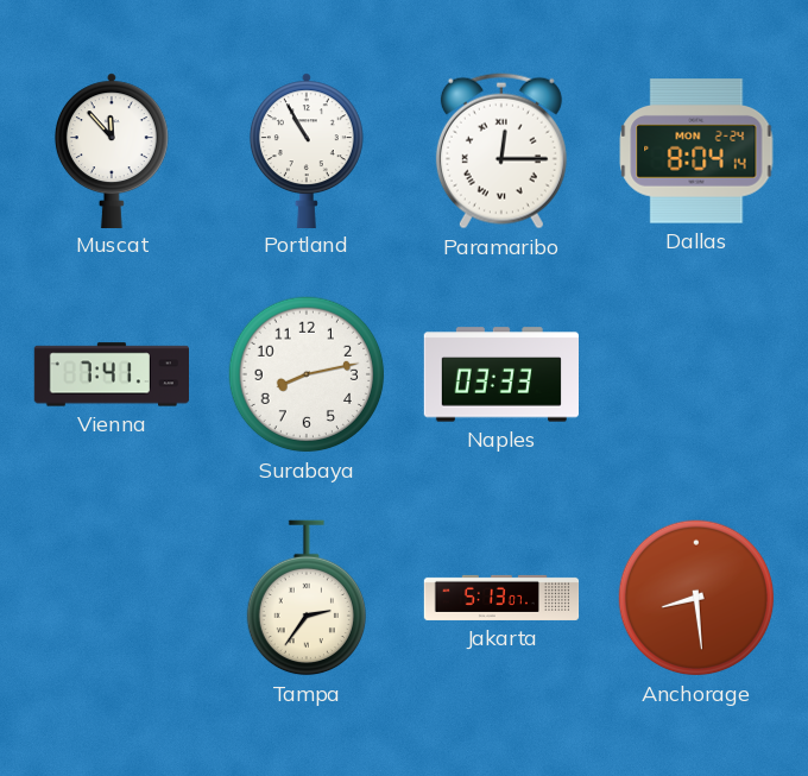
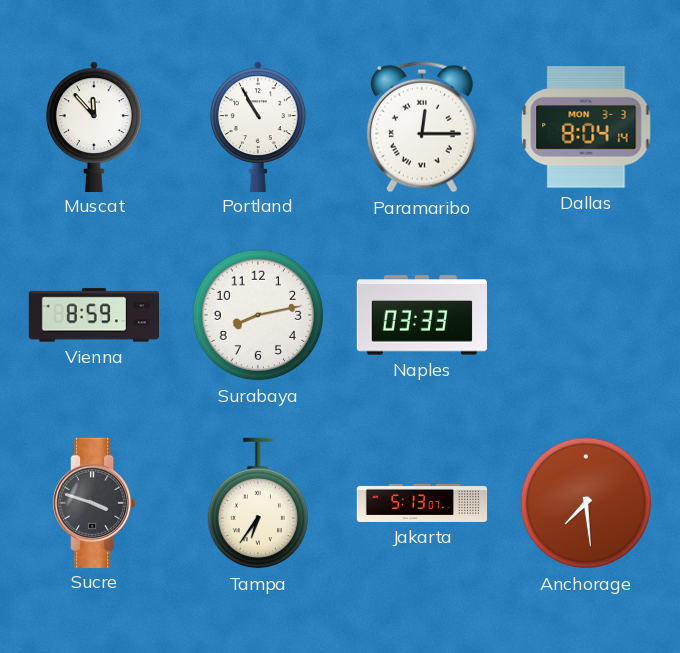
Dallas date: MON 2-24 -> MON 3-3
Vienna: 7:41 -> 8:59
Sucre: none -> 3:48
Tampa: 2:36 -> 6:36
Anchorage: 8:29 -> 7:29
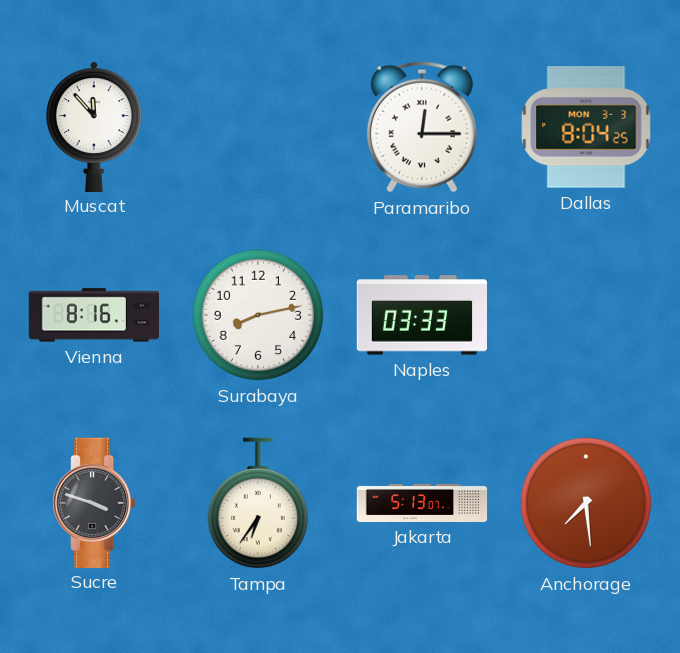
Portland: 10:55 -> none
Dallas: 8:04:14 -> 8:04:25
Vienna: 8:59 -> 8:16
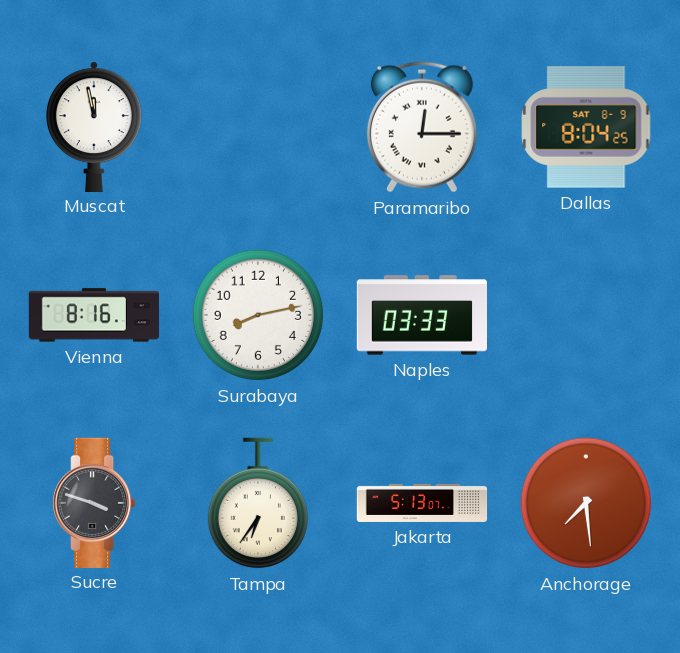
Muscat: 11:53 -> 11:58
Dallas date: MON 3-3 -> SAT 8-9
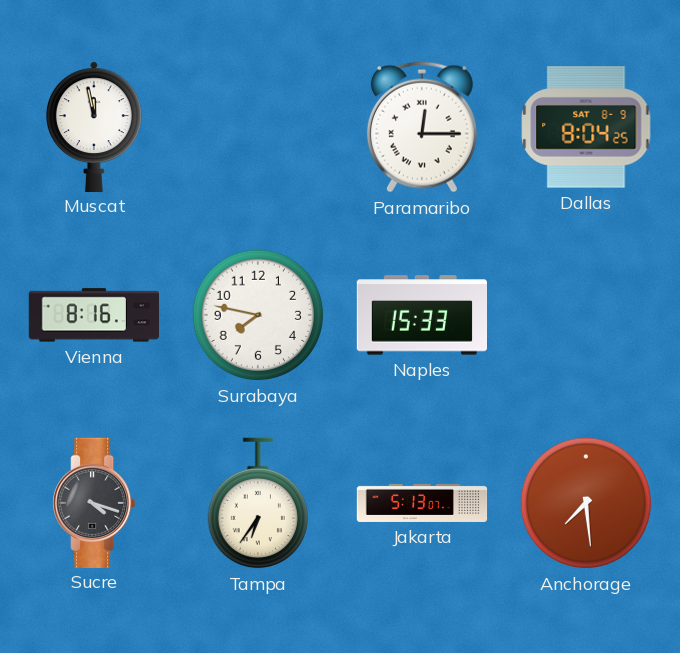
Surabaya: 8:13 -> 7:47
Naples: 03:33 -> 15:33
Sucre: 3:48 -> 4:18
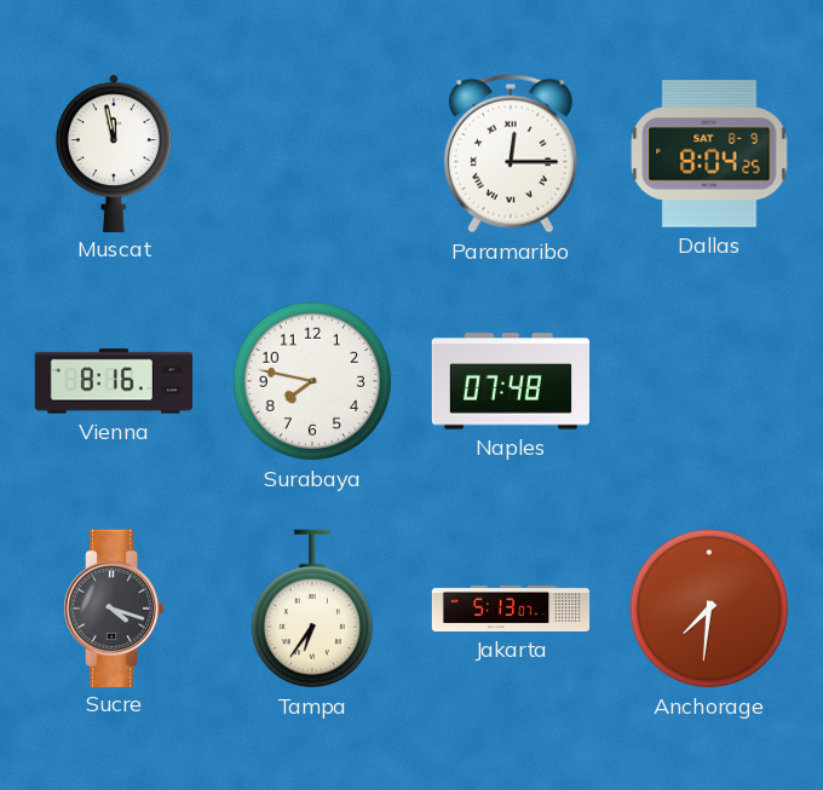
Naples: 15:33 -> 07:48
Anchorage: 7:29 -> 7:31
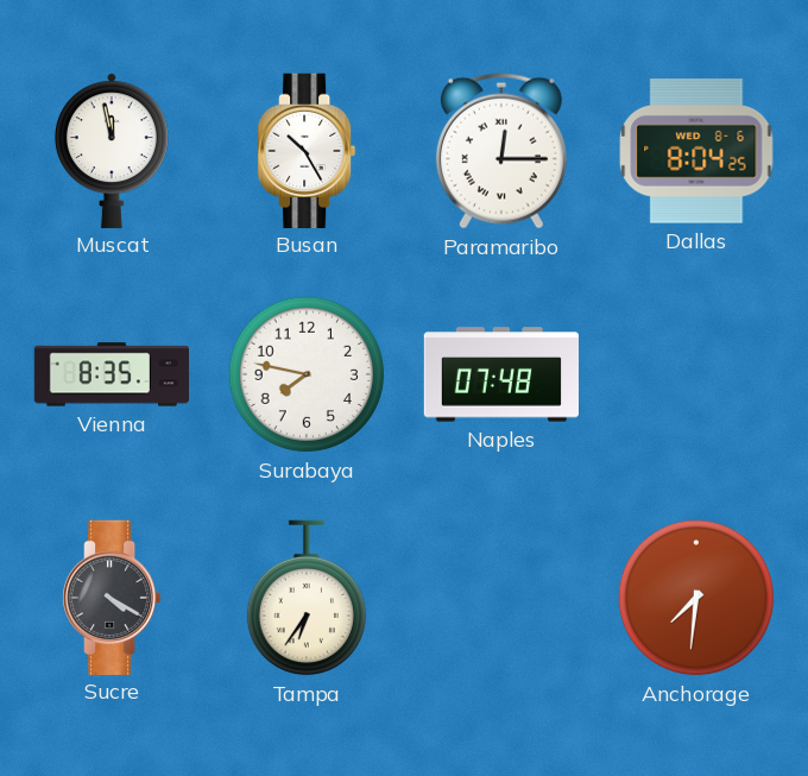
Busan: none -> 10:25
Dallas date: SAT 8-9 -> WED 8-6
Vienna: 8:16 -> 8:35
Sucre: 4:18 -> 4:20
Jakarta: 5:13 -> none
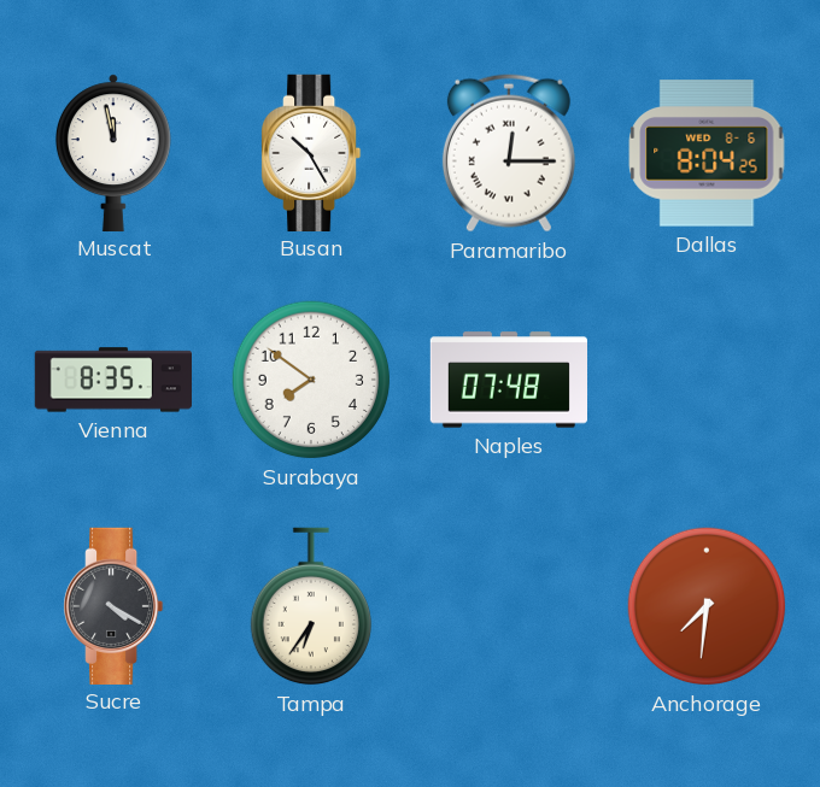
Surabaya: 7:47 -> 7:51
